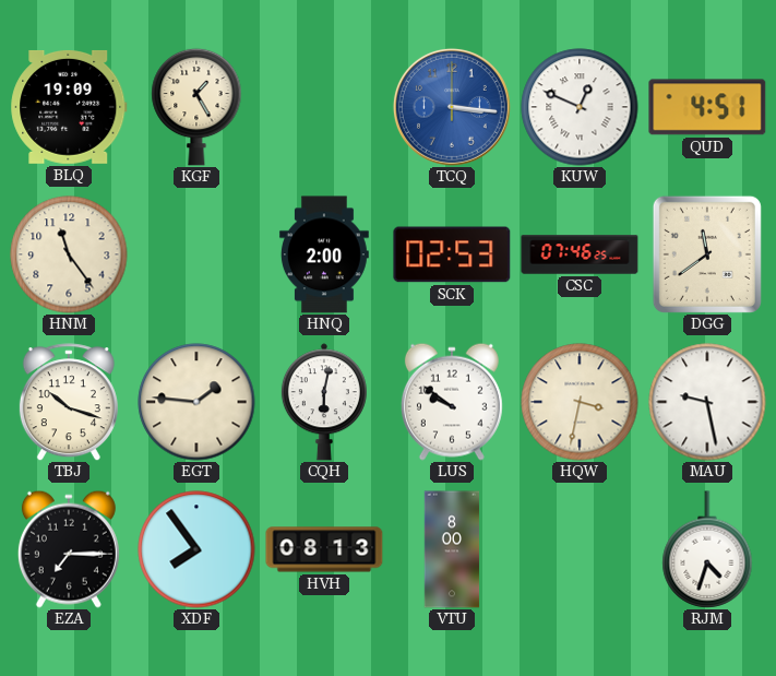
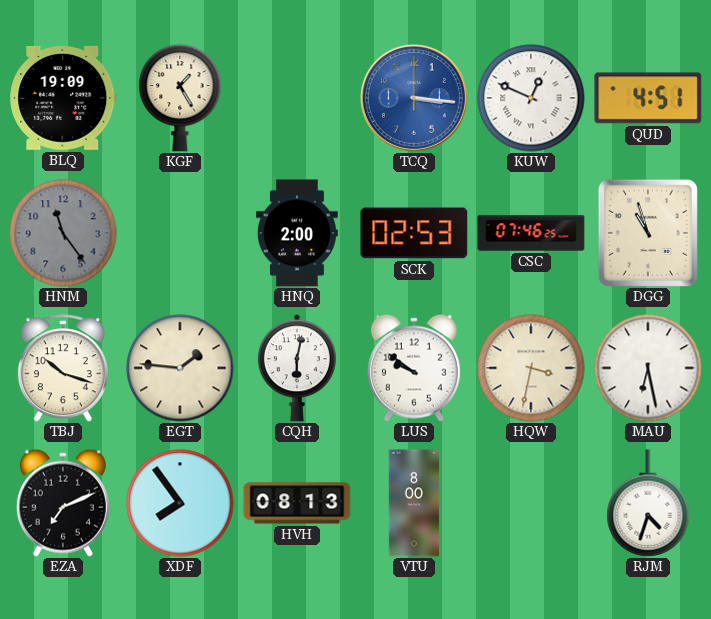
HNM dial: cream -> grey
DGG: 11:39 -> 10:57
MAU: 9:28 -> 6:28
EZA: 7:15 -> 7:11
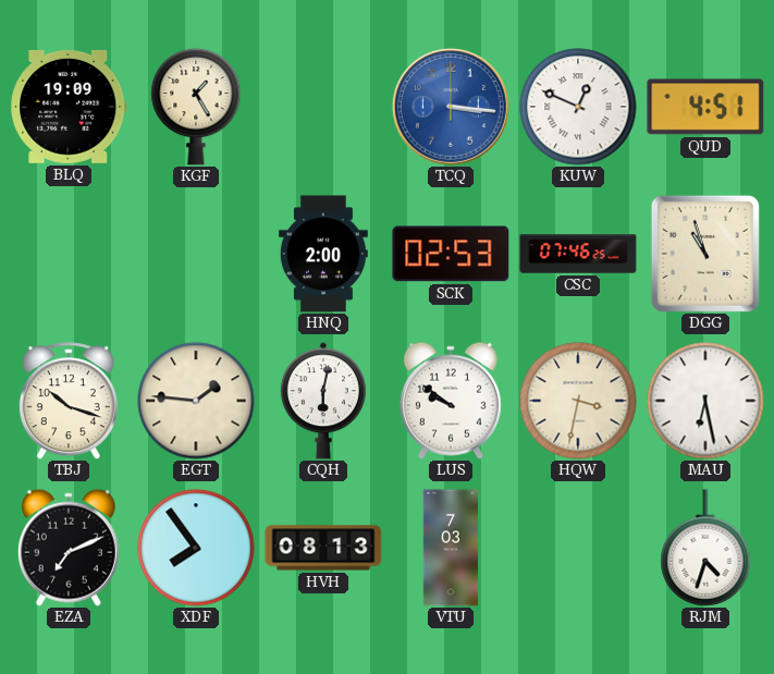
HNM: 11:24 -> none
VTU: 8:00 -> 7:03
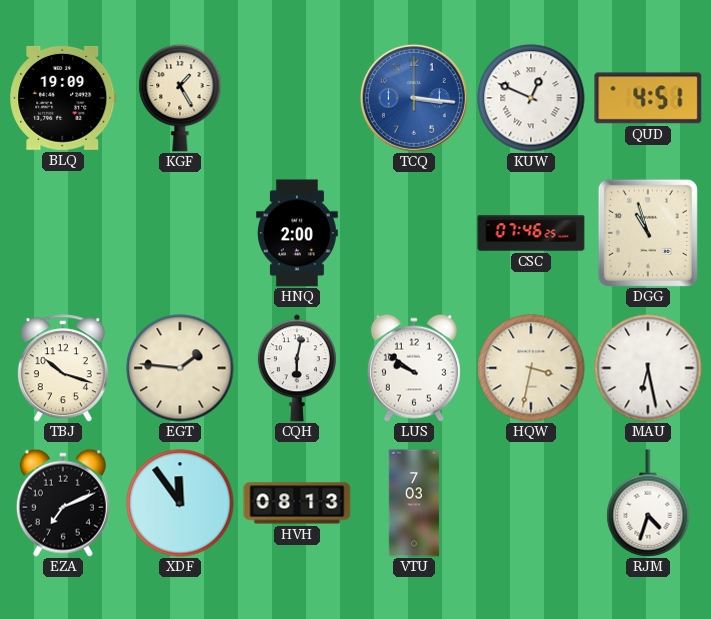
SCK: 02:53 -> none
XDF: 7:54 -> 11:54
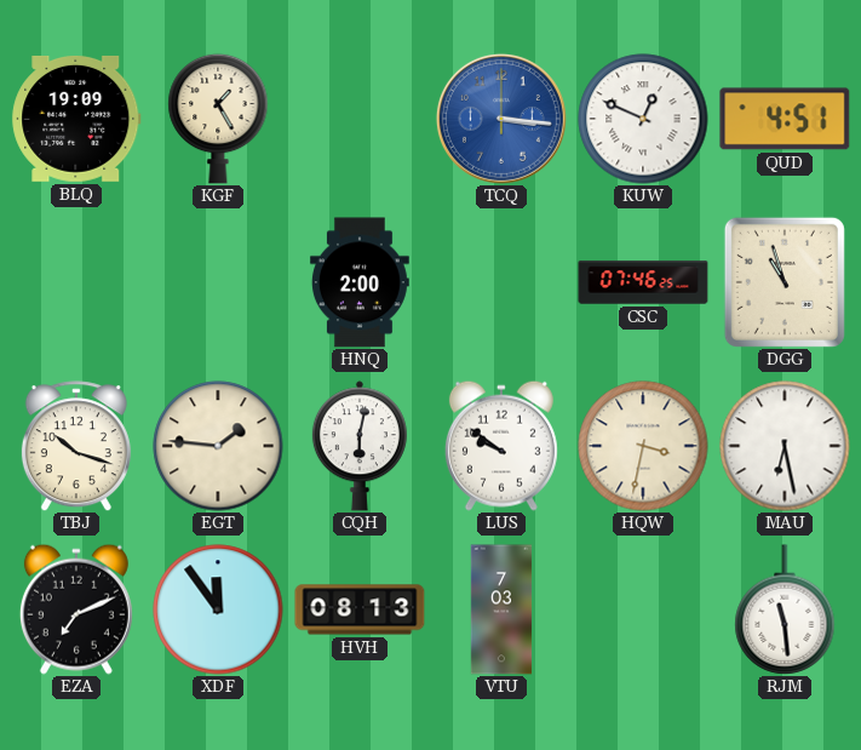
RJM: 4:33 -> 11:29
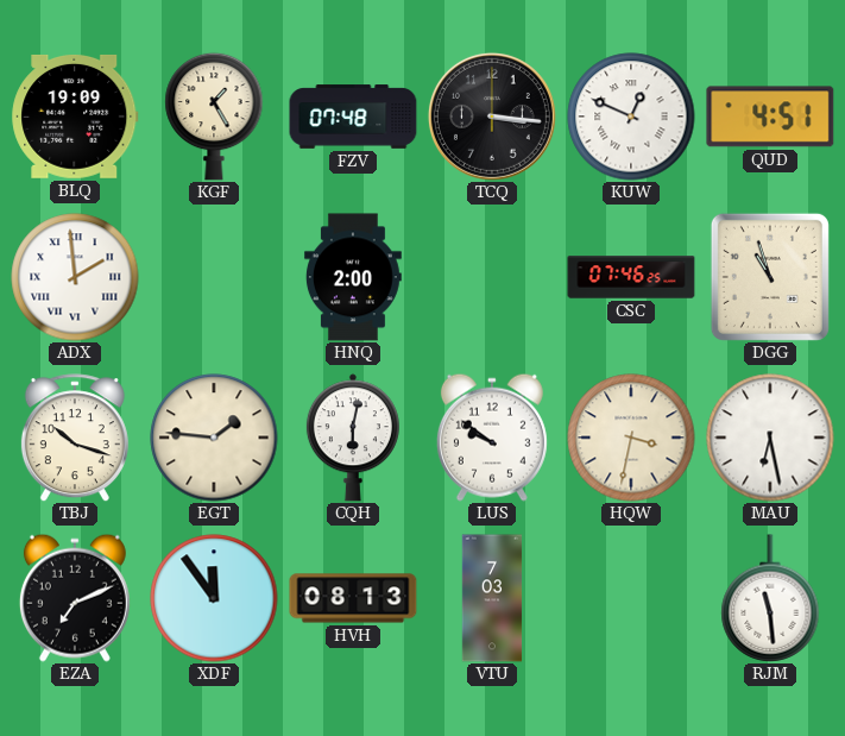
FZV: none -> 07:48
TCQ dial: blue -> black
ADX: none -> 1:59
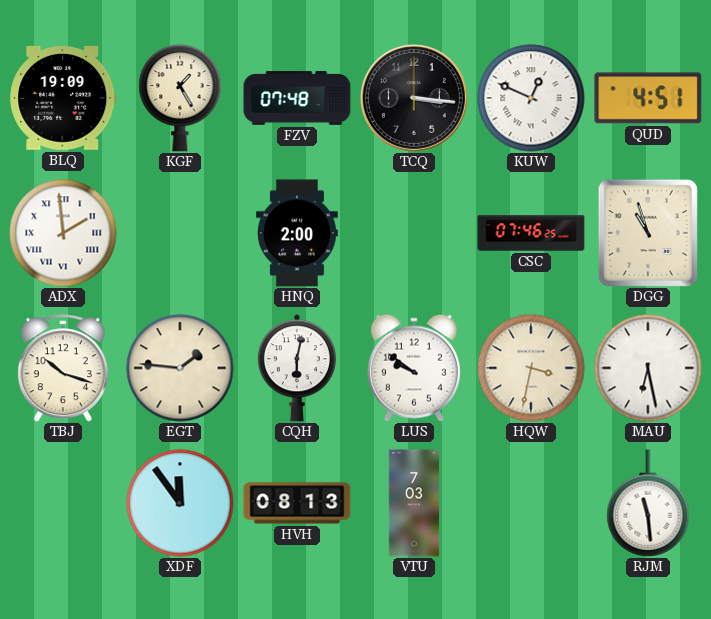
EZA: 7:11 -> none
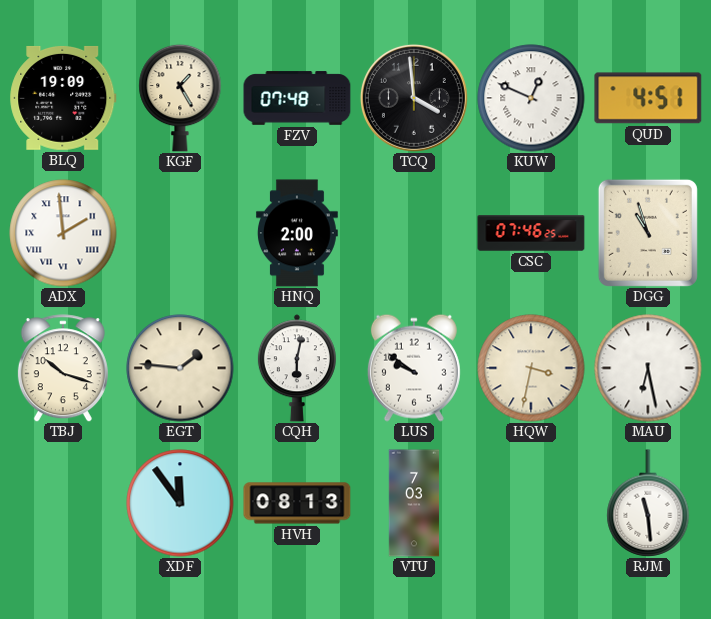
TCQ: 3:16 -> 3:59
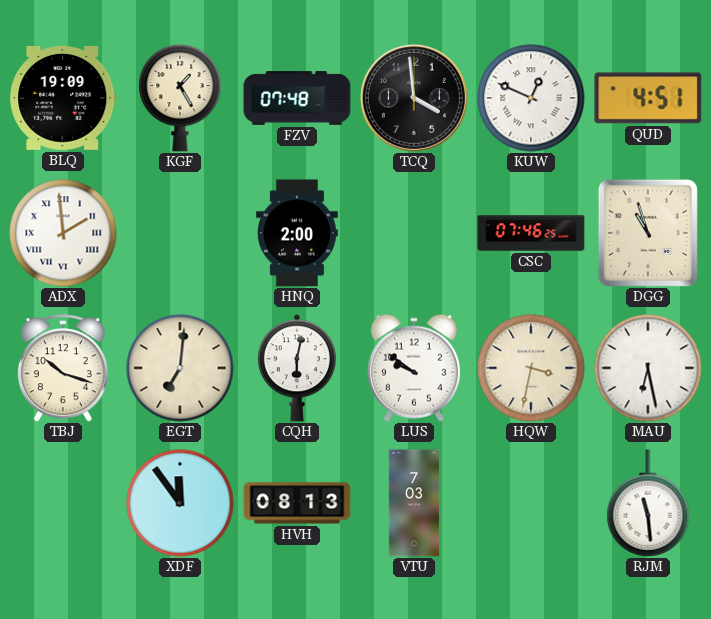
EGT: 1:46 -> 7:01
